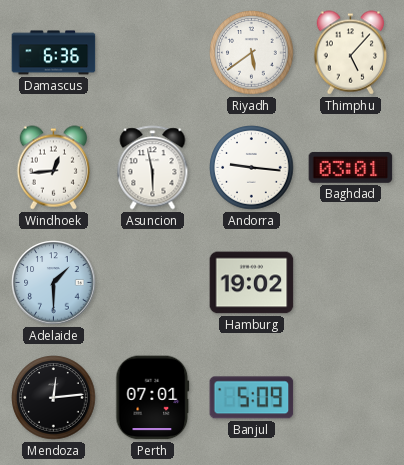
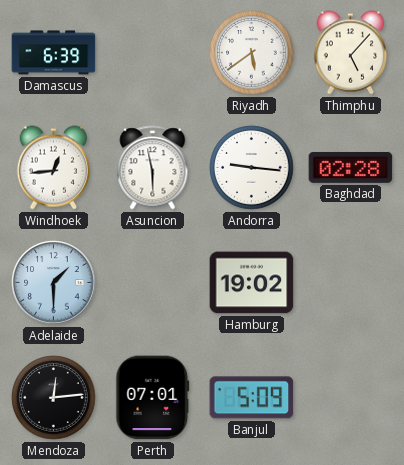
Damascus: 6:36 -> 6:39
Baghdad: 03:01 -> 02:28
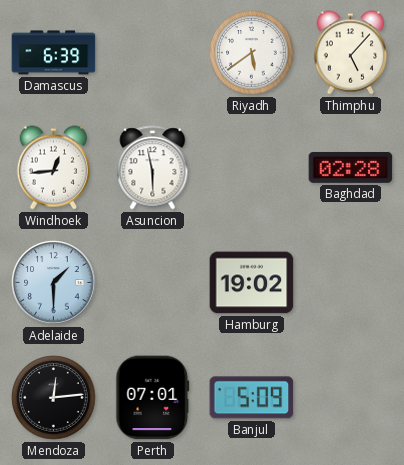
Andorra: 9:16 -> none
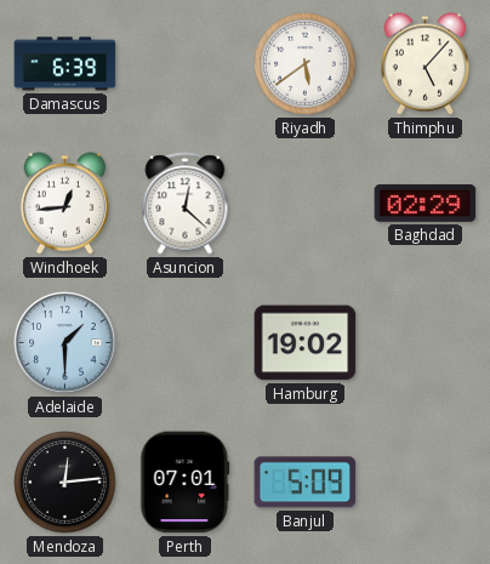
Asuncion: 5:58 -> 12:22
Baghdad: 02:28 -> 02:29
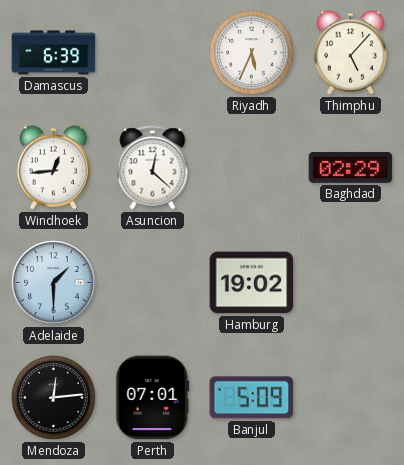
Riyadh: 5:39 -> 5:34
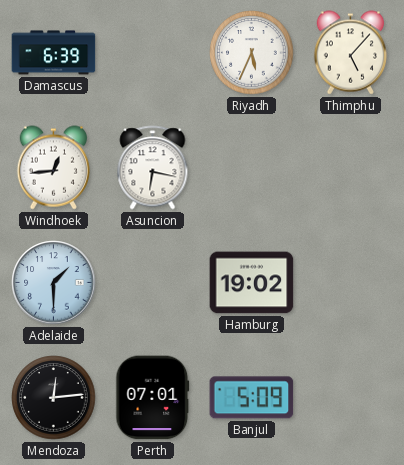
Asuncion: 12:22 -> 6:17
Baghdad: 02:29 -> none
